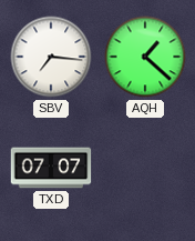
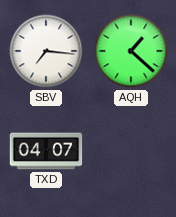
TXD: 07:07 -> 04:07
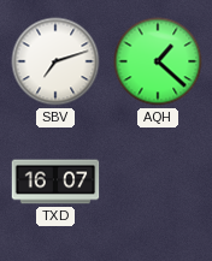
SBV: 7:16 -> 7:12
TXD: 04:07 -> 16:07
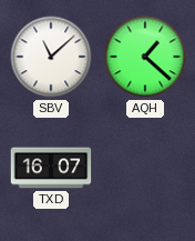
SBV: 7:12 -> 11:08
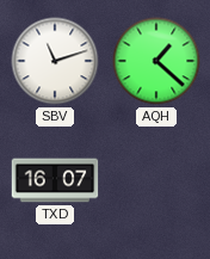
SBV: 11:08 -> 11:12
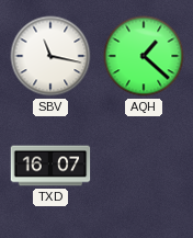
SBV: 11:12 -> 11:17
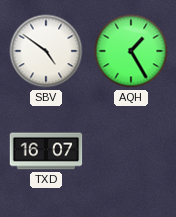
SBV: 11:17 -> 4:51
AQH: 1:22 -> 1:25
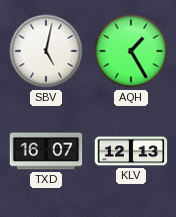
SBV: 4:51 -> 5:02
KLV: none -> 12:13
